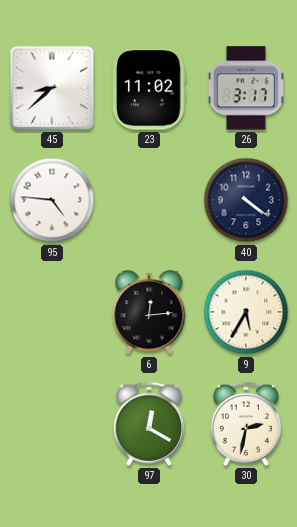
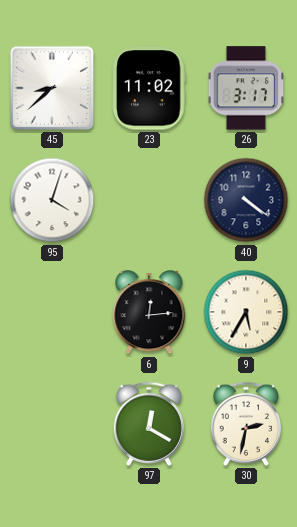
95: 4:46 -> 4:03
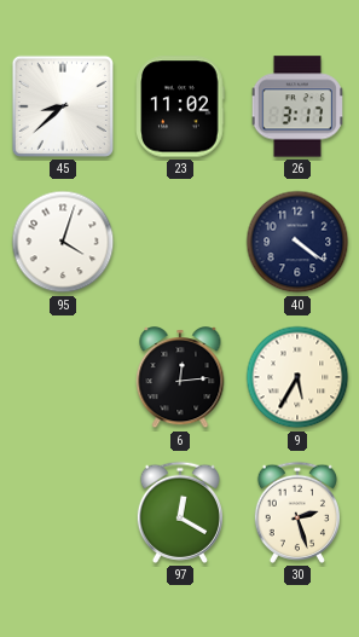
30: 2:32 -> 2:27
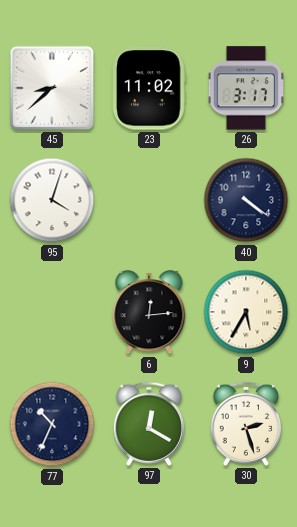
77: none -> 10:34
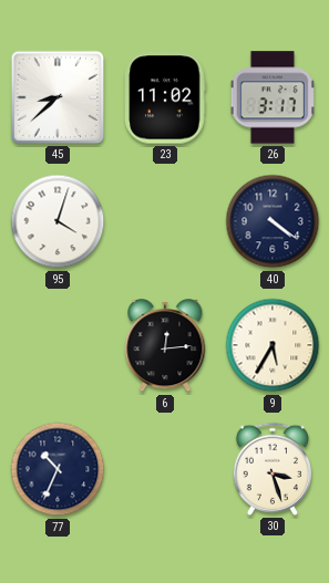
97: 12:20 -> none
30: 2:27 -> 3:27
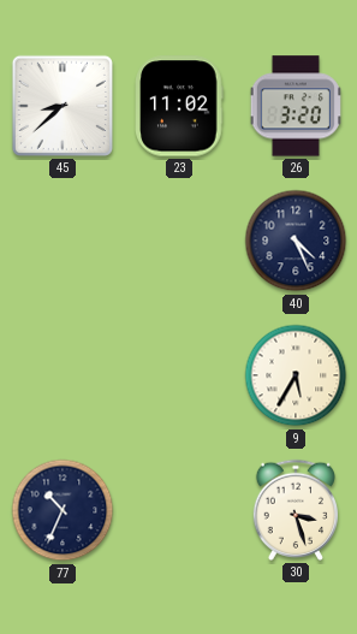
26: 3:17 -> 3:20
95: 4:03 -> none
40: 4:21 -> 4:26
6: 12:14 -> none
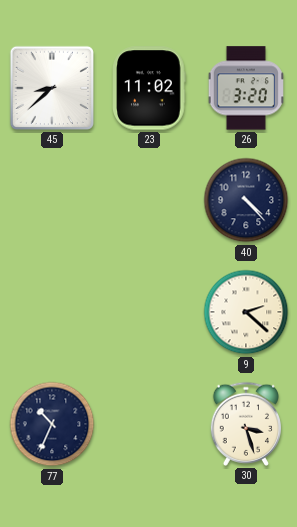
40: 4:26 -> 4:23
9: 5:35 -> 2:22
